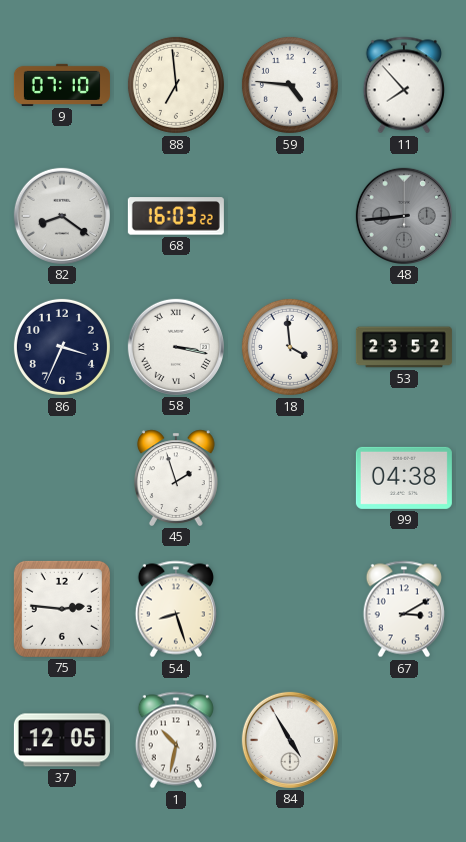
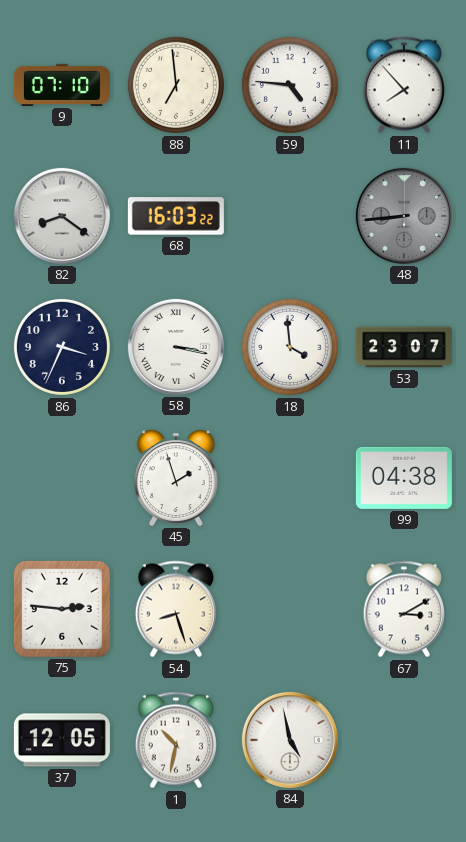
53: 23:52 -> 23:07
84: 4:55 -> 4:58
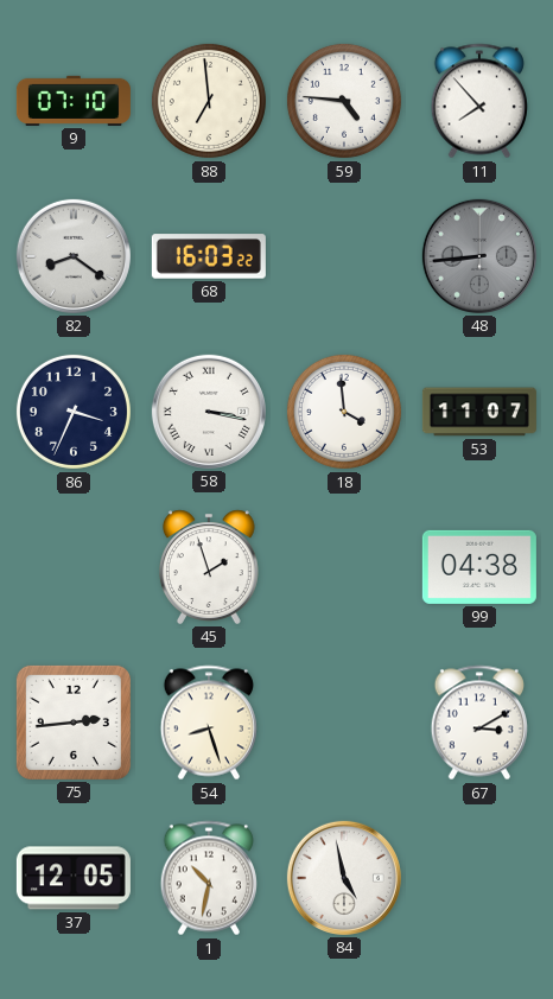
53: 23:07 -> 11:07
75: 2:46 -> 2:44
